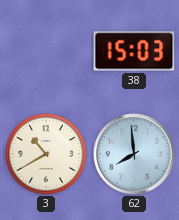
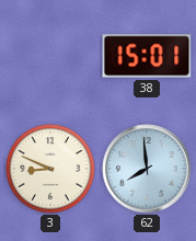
38: 15:03 -> 15:01
3: 10:40 -> 8:49
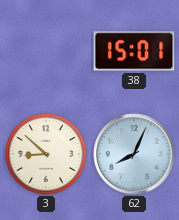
3: 8:49 -> 8:52
62: 7:59 -> 8:04
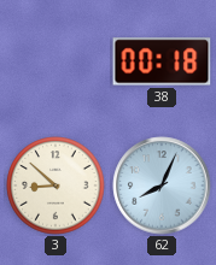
38: 15:01 -> 00:18
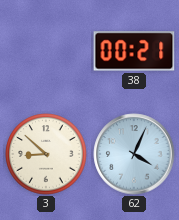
38: 00:18 -> 00:21
62: 8:04 -> 4:04
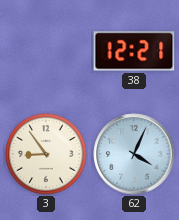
38: 00:21 -> 12:21
3: 8:52 -> 8:54
